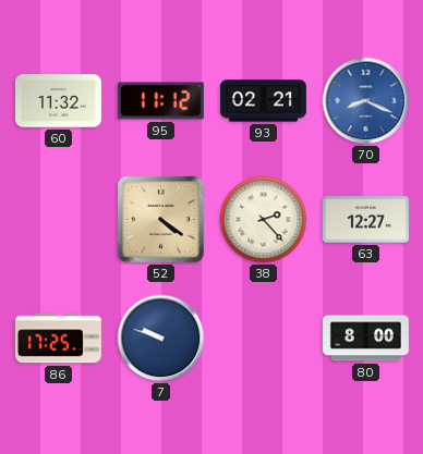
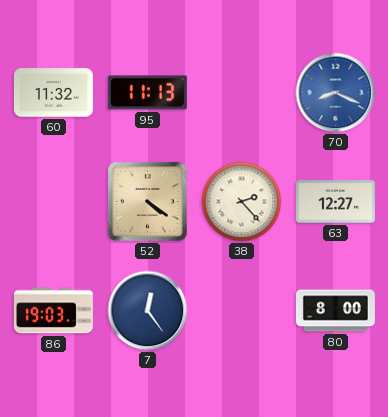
95: 11:12 -> 11:13
93: 02:21 -> none
86: 17:25 -> 19:03
7: 9:48 -> 12:24
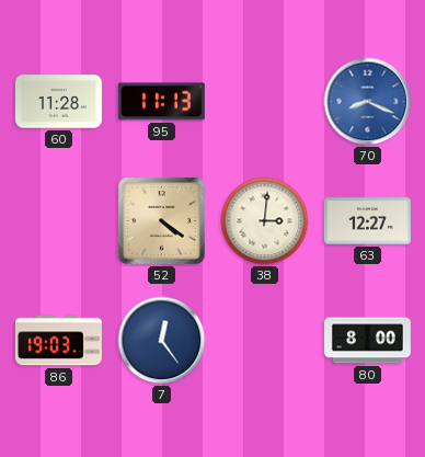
60: 11:32 -> 11:28
38: 2:23 -> 3:01
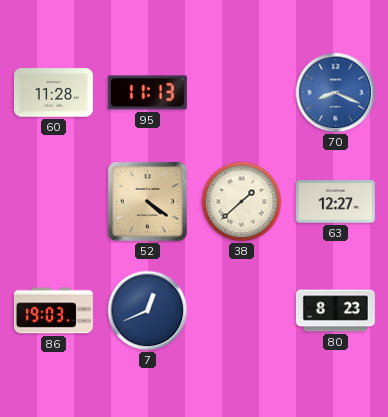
38: 3:01 -> 1:38
7: 12:24 -> 12:41
80: 8:00 -> 8:23
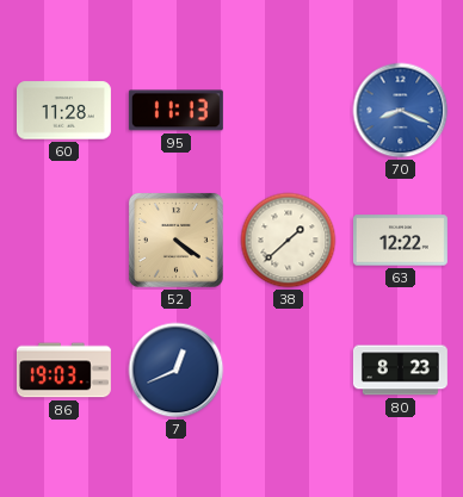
63: 12:27 -> 12:22
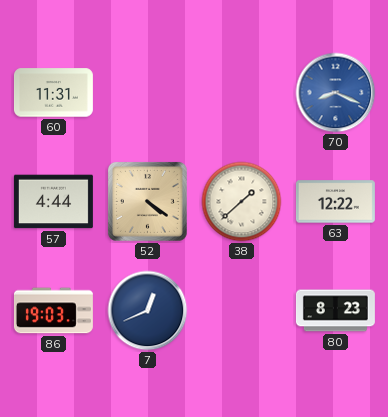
60: 11:28 -> 11:31
95: 11:13 -> none
57: none -> 4:44
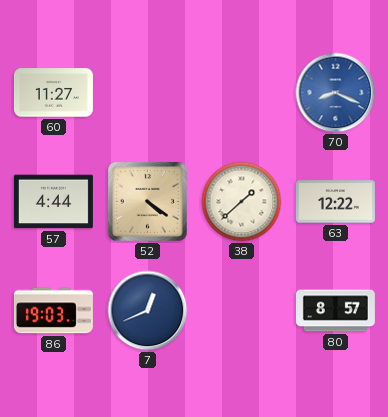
60: 11:31 -> 11:27
80: 8:23 -> 8:57
